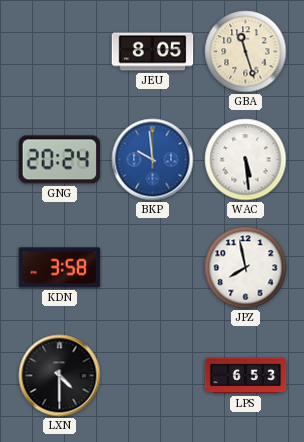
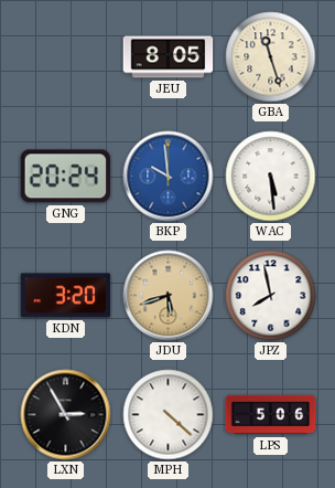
KDN: 3:58 -> 3:20
JDU: none -> 5:42
LXN: 4:30 -> 2:55
MPH: none -> 4:22
LPS: 6:53 -> 5:06
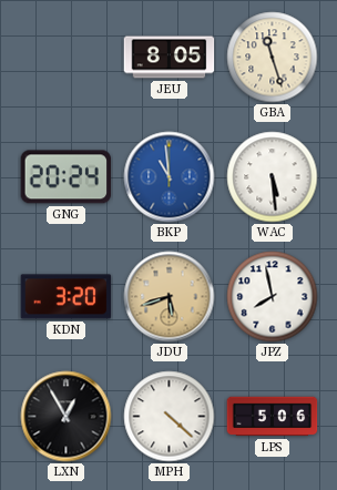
BKP: 9:59 -> 10:59
LXN: 2:55 -> 12:55
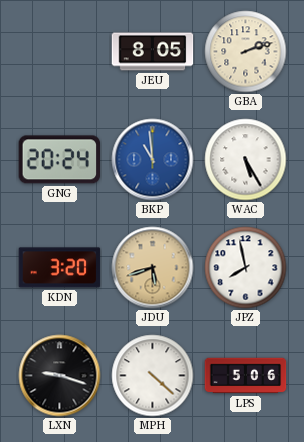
GBA: 11:27 -> 2:12
WAC: 5:29 -> 5:25
LXN: 12:55 -> 9:18
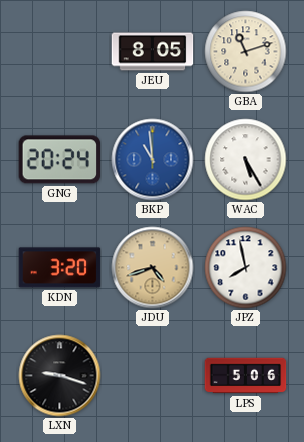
GBA: 2:12 -> 11:12
JDU: 5:42 -> 4:42
MPH: 4:22 -> none
